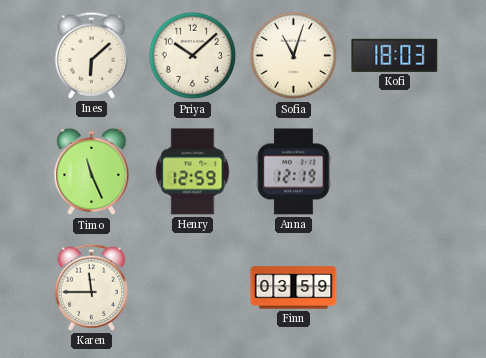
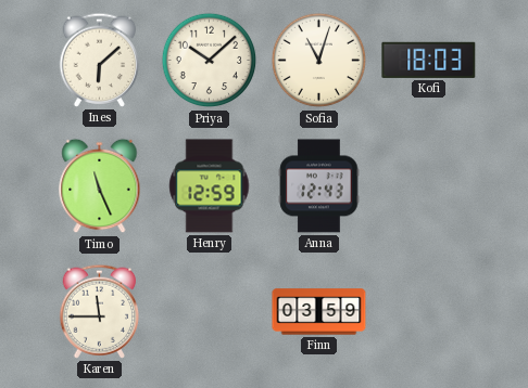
Anna: 12:19 -> 12:43
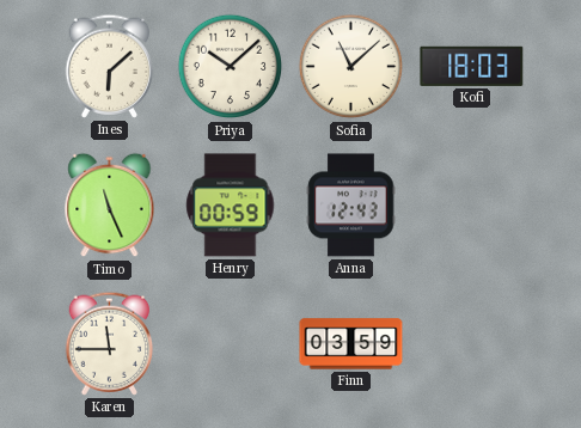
Sofia: 11:03 -> 11:08
Henry: 12:59 -> 00:59
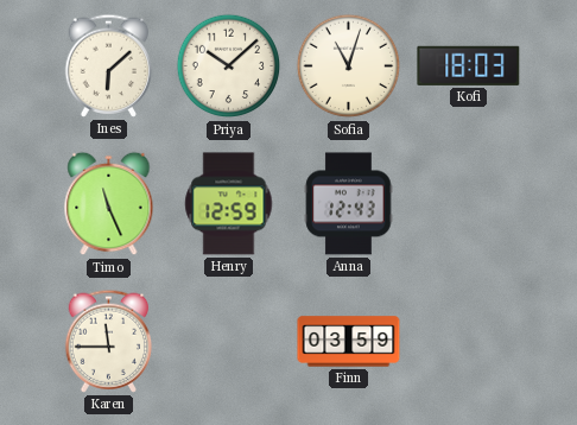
Sofia: 11:08 -> 11:03
Henry: 00:59 -> 12:59
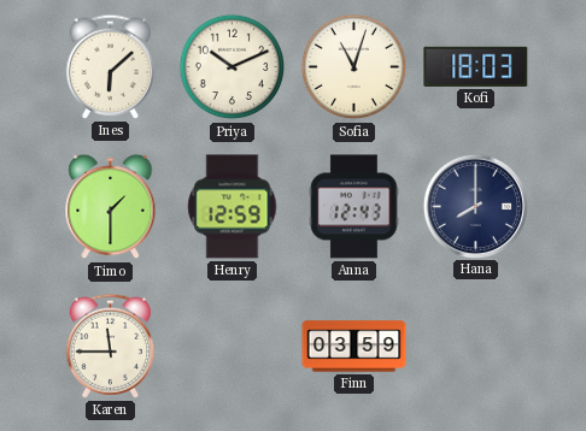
Priya: 10:08 -> 10:11
Timo: 11:26 -> 1:30
Hana: none -> 8:00
